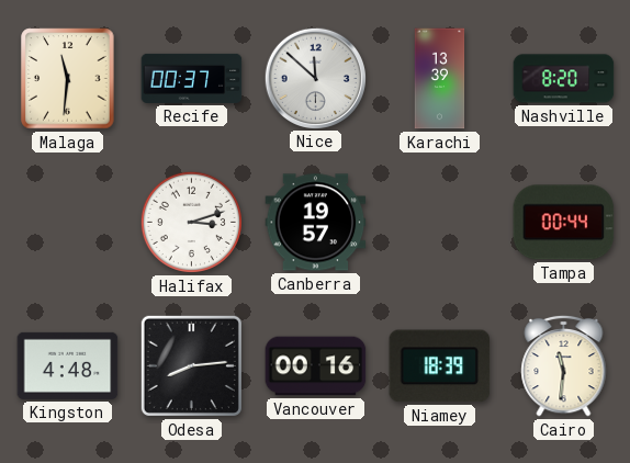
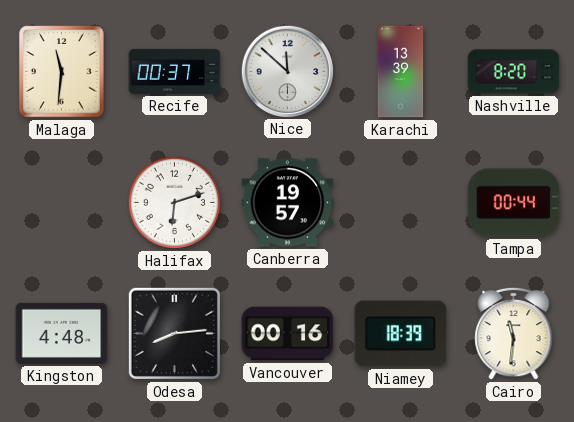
Halifax: 3:12 -> 6:12
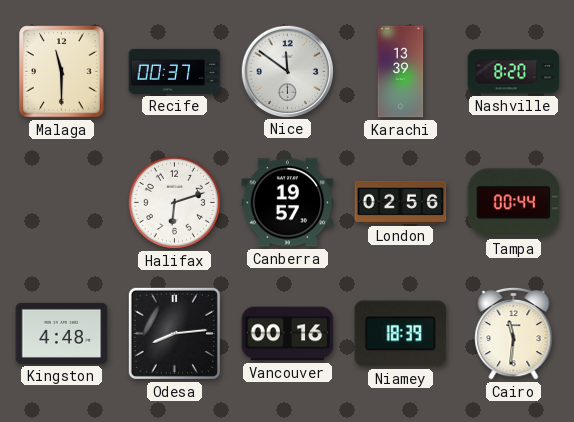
Malaga: 11:31 -> 11:30
Nice: 11:52 -> 11:51
London: none -> 02:56
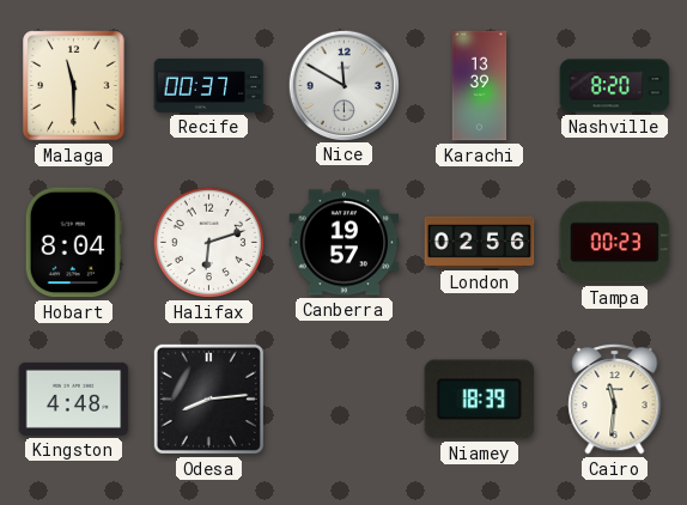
Nice: 11:51 -> 11:50
Hobart: none -> 8:04
Tampa: 00:44 -> 00:23
Vancouver: 00:16 -> none
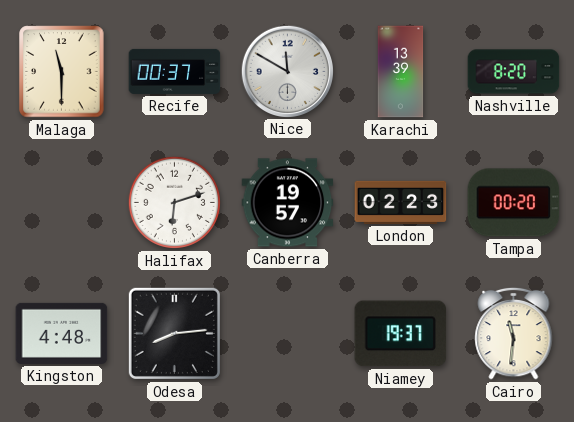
Hobart: 8:04 -> none
London: 02:56 -> 02:23
Tampa: 00:23 -> 00:20
Niamey: 18:39 -> 19:37
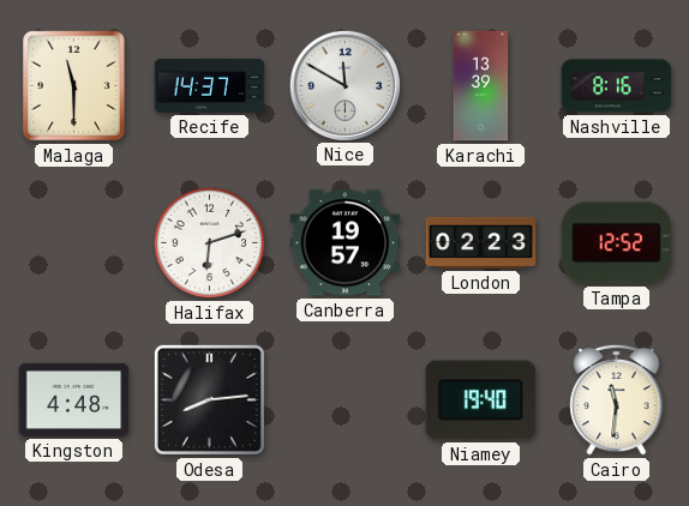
Recife: 00:37 -> 14:37
Nashville: 8:20 -> 8:16
Tampa: 00:20 -> 12:52
Niamey: 19:37 -> 19:40
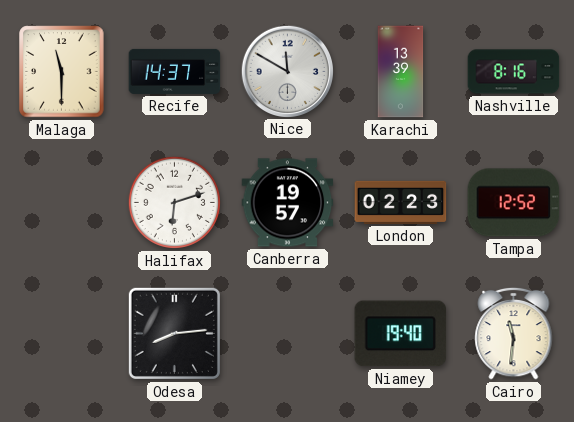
Kingston: 4:48 -> none
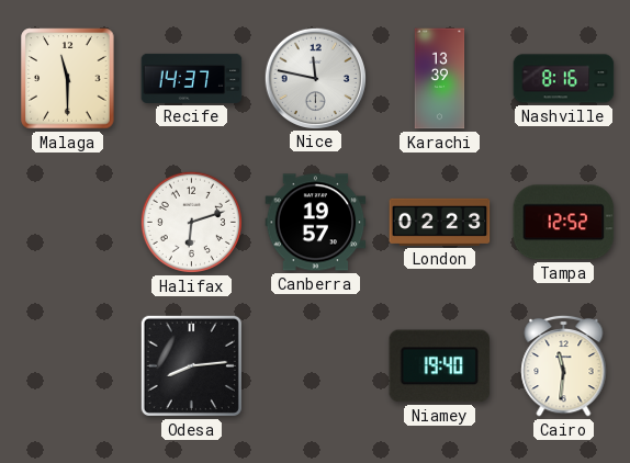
Nice: 11:50 -> 11:47
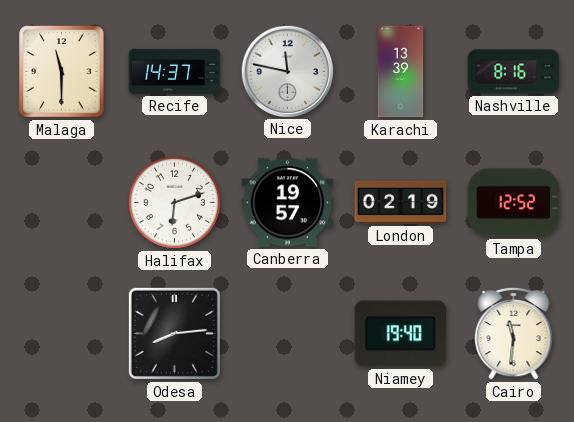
London: 02:23 -> 02:19
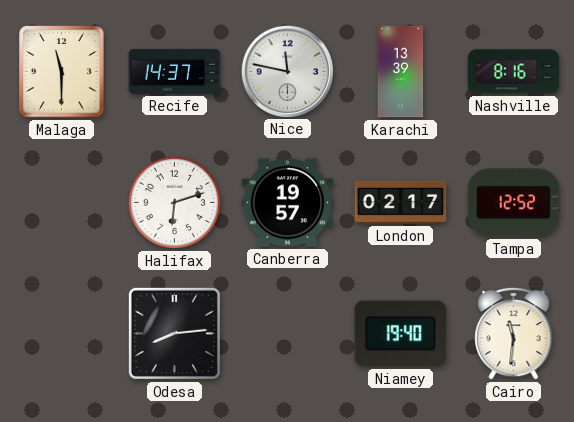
London: 02:19 -> 02:17
